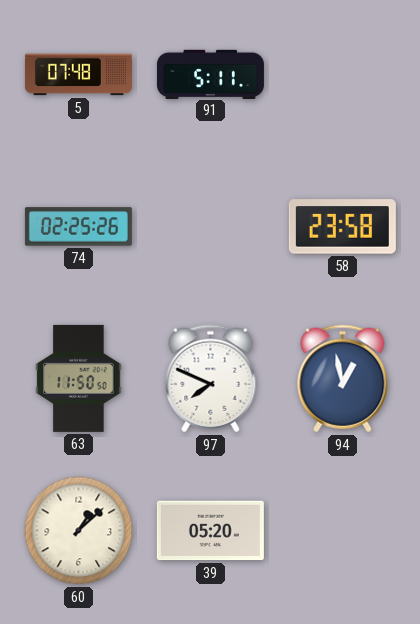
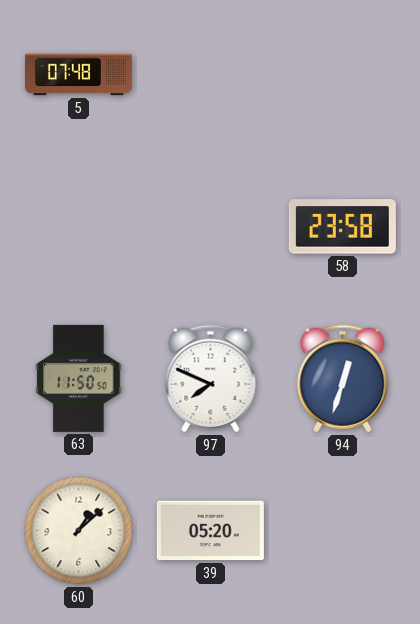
91: 5:11 -> none
74: 02:25 -> none
94: 12:58 -> 12:33
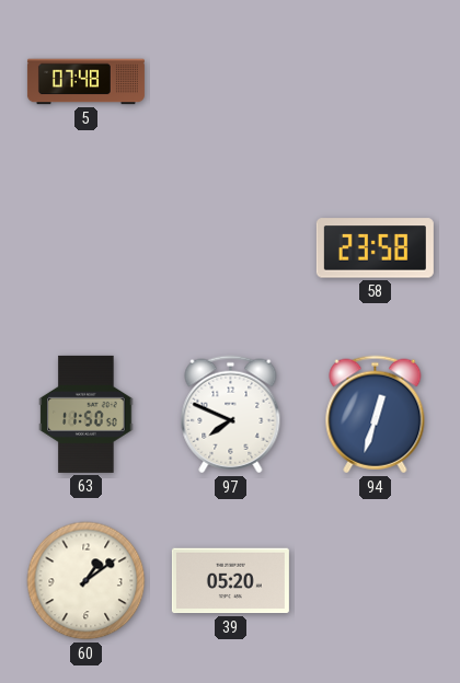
60: 1:08 -> 1:09
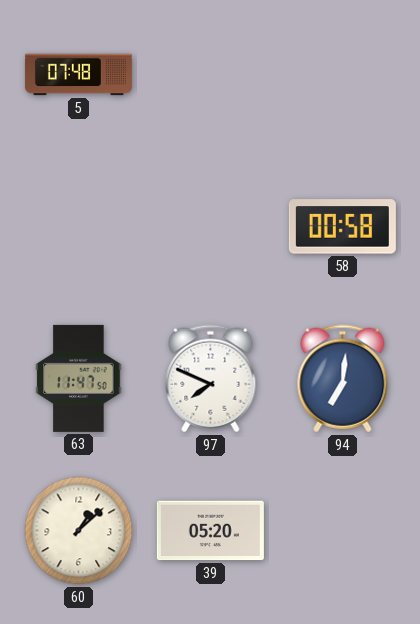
58: 23:58 -> 00:58
63: 11:50 -> 11:47
94: 12:33 -> 7:01
60: 1:09 -> 1:08
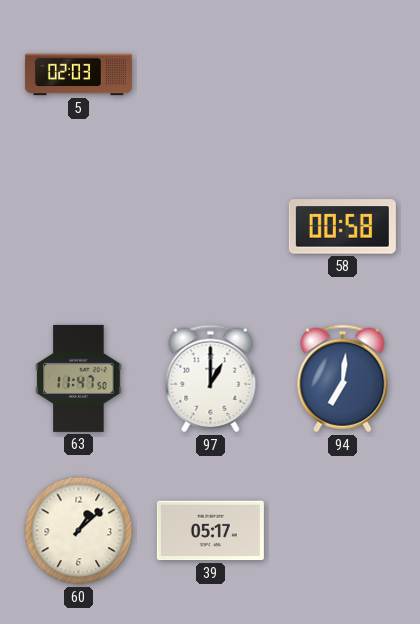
5: 07:48 -> 02:03
97: 7:49 -> 1:00
39: 05:20 -> 05:17
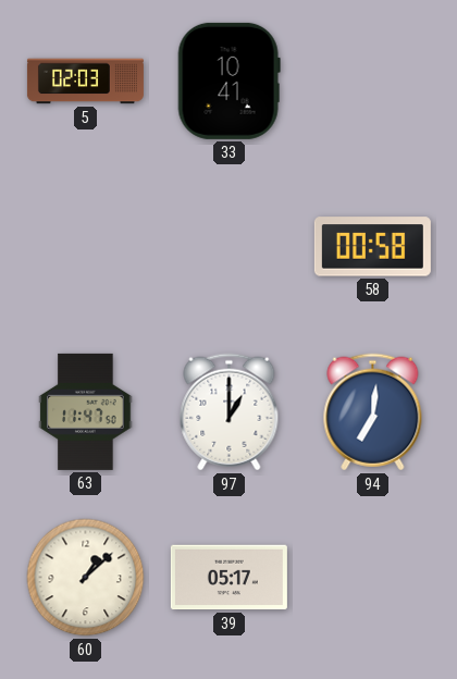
33: none -> 10:41
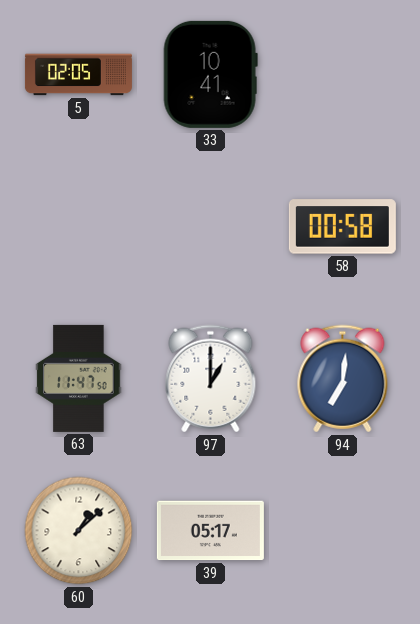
5: 02:03 -> 02:05
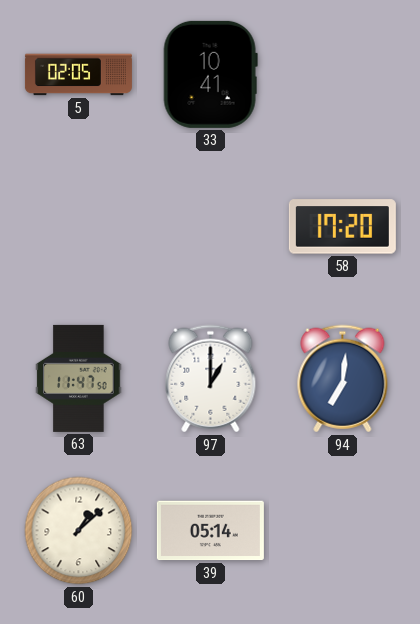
58: 00:58 -> 17:20
39: 05:17 -> 05:14
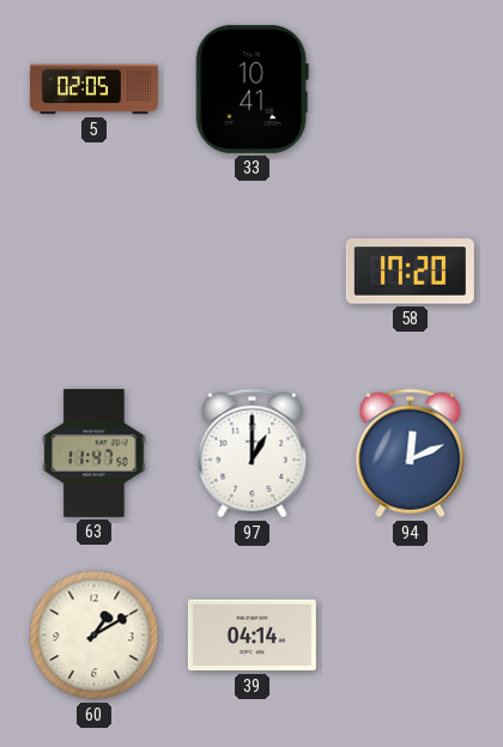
94: 7:01 -> 12:11
60: 1:08 -> 1:10
39: 05:14 -> 04:14
